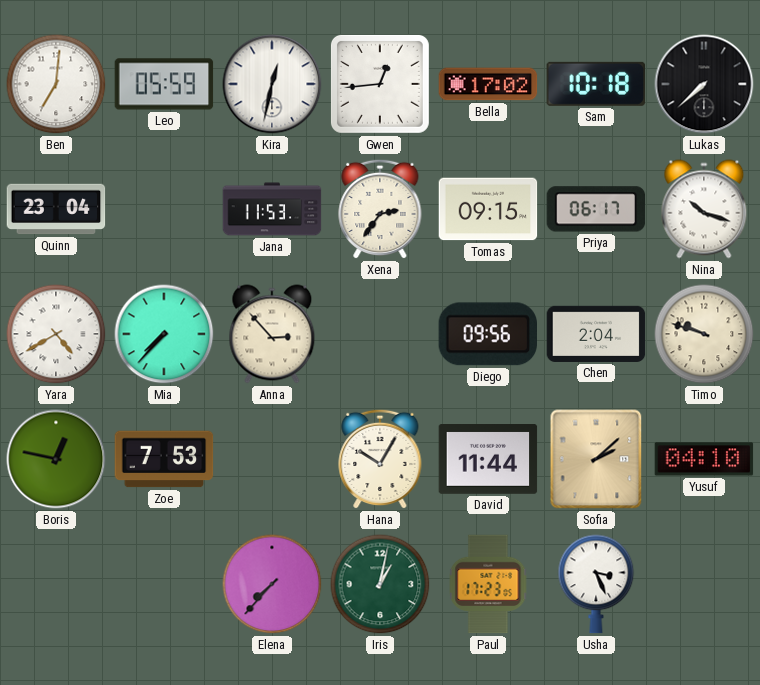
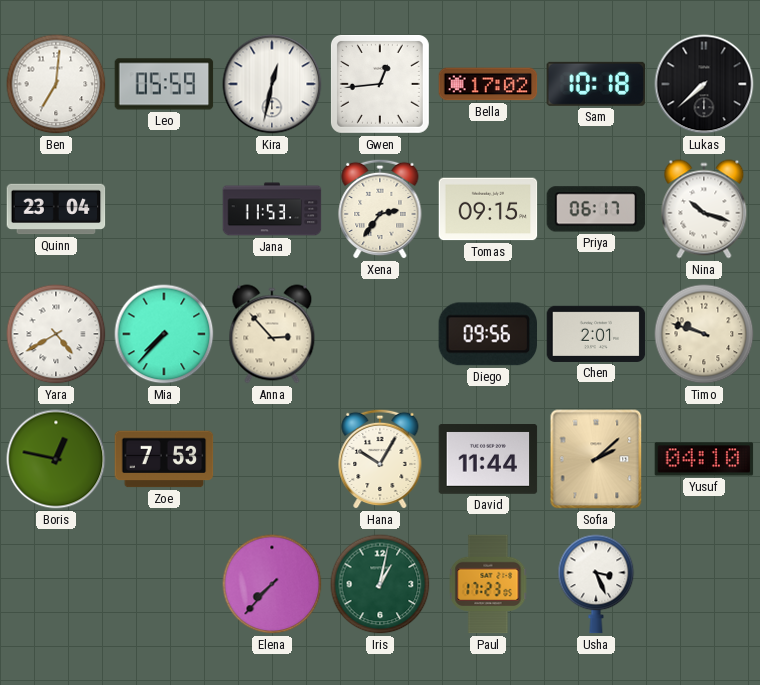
Chen: 2:04 -> 2:01
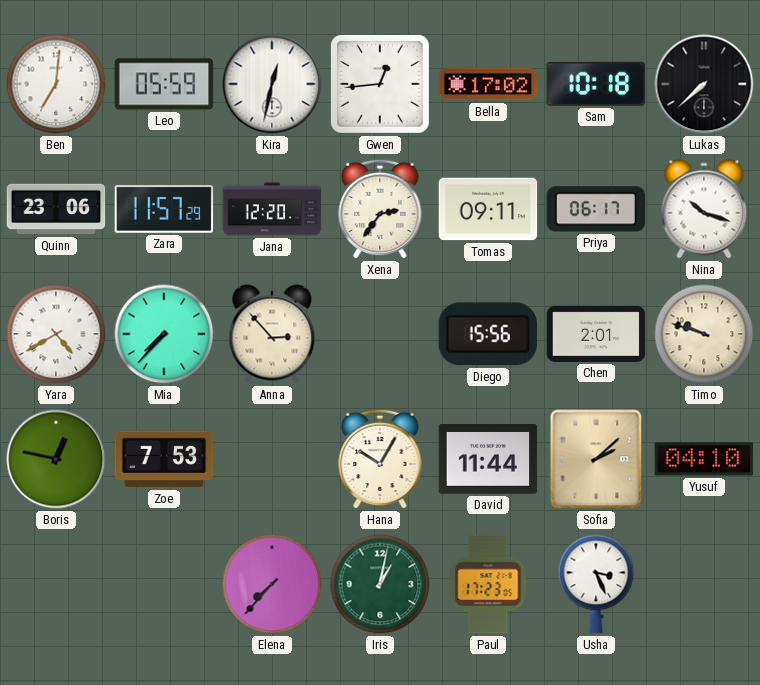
Quinn: 23:04 -> 23:06
Zara: none -> 11:57
Jana: 11:53 -> 12:20
Tomas: 09:15 -> 09:11
Diego: 09:56 -> 15:56
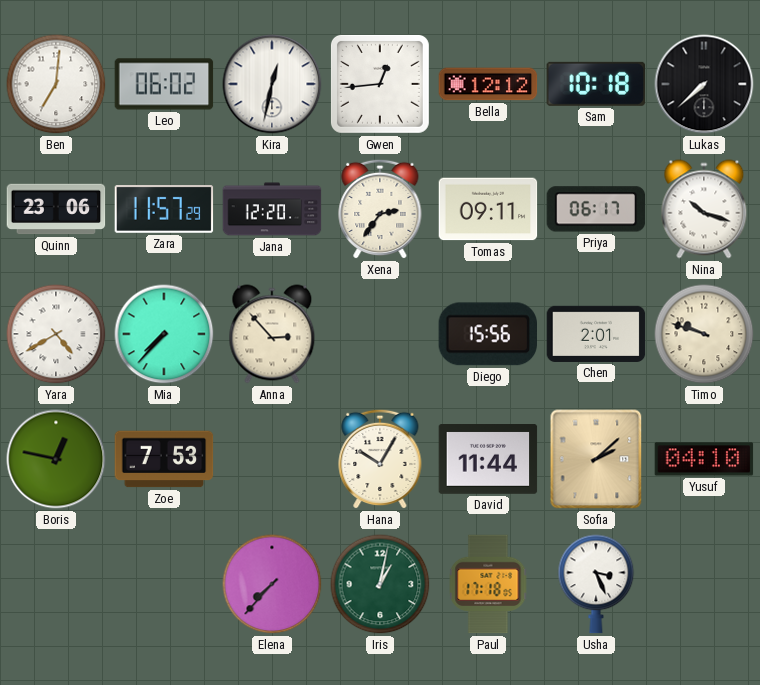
Leo: 05:59 -> 06:02
Bella: 17:02 -> 12:12
Paul: 17:23 -> 17:18
